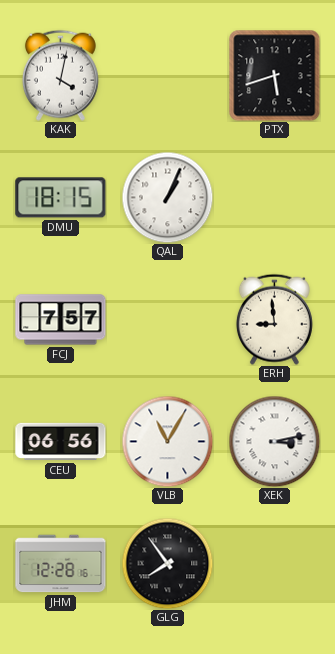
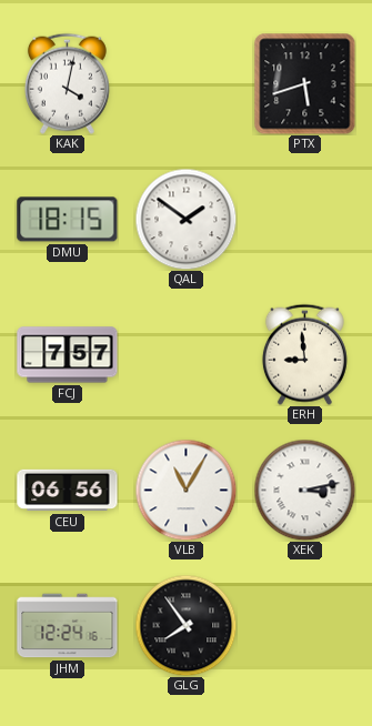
QAL: 1:04 -> 1:51
JHM: 12:28 -> 12:24
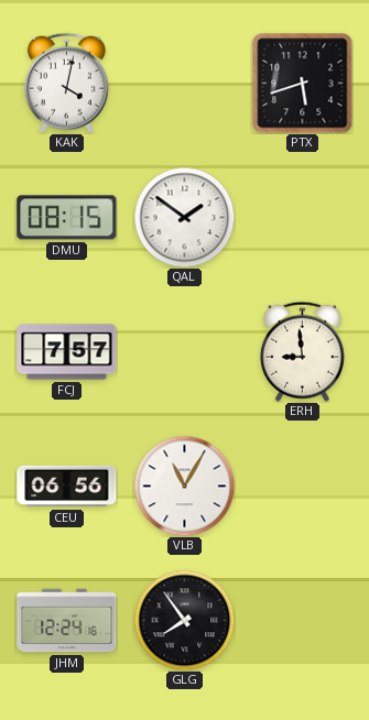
DMU: 18:15 -> 08:15
XEK: 3:13 -> none
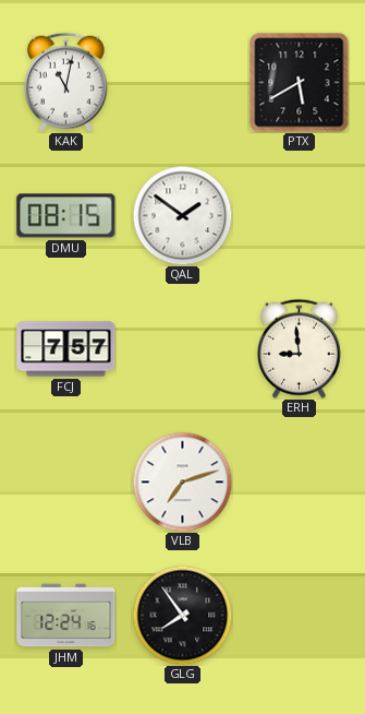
KAK: 4:02 -> 11:02
PTX: 5:42 -> 5:40
CEU: 06:56 -> none
VLB: 11:05 -> 7:12
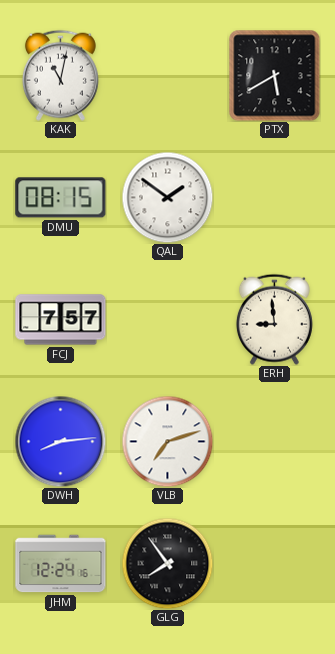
DWH: none -> 8:14
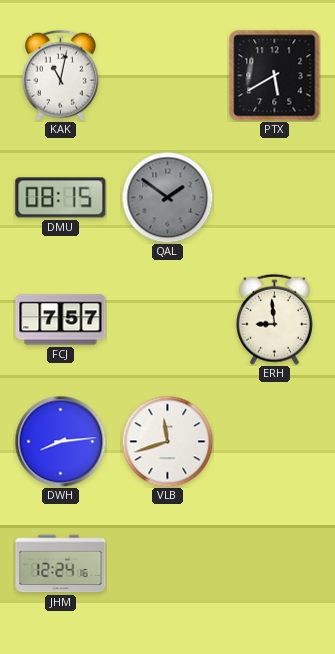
QAL dial: white -> grey
VLB: 7:12 -> 11:42
GLG: 7:54 -> none
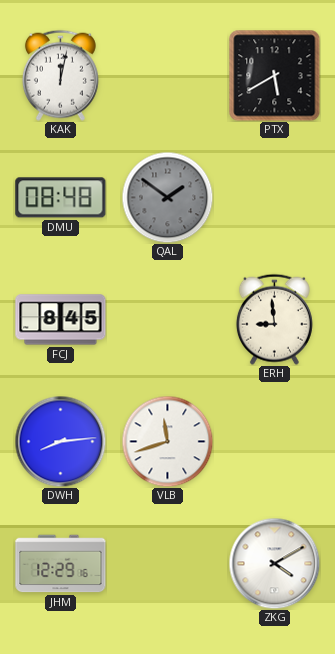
KAK: 11:02 -> 12:02
DMU: 08:15 -> 08:48
FCJ: 7:57 -> 8:45
JHM: 12:24 -> 12:29
ZKG: none -> 4:10
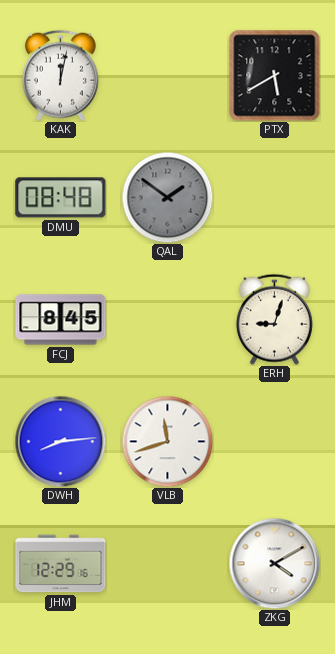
ERH: 8:59 -> 9:03
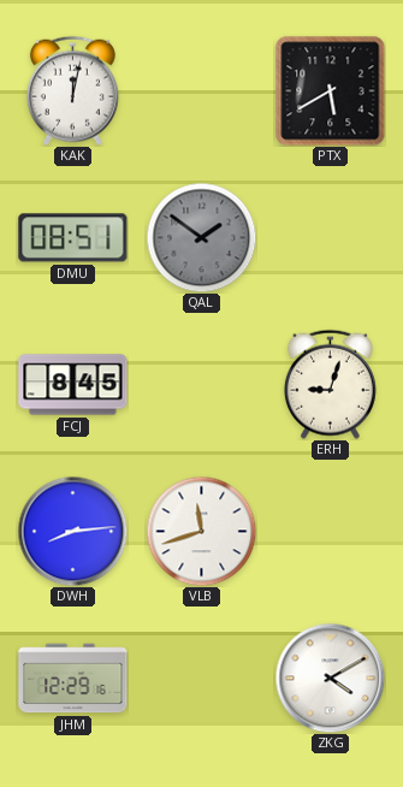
DMU: 08:48 -> 08:51
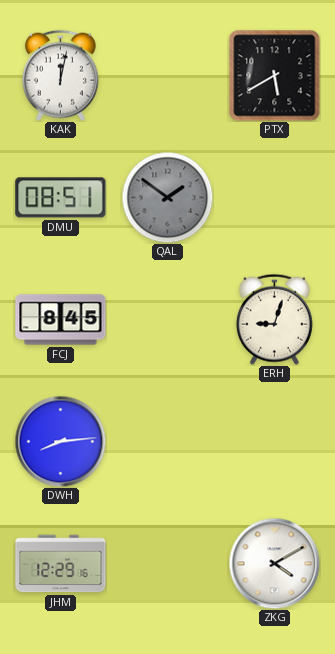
VLB: 11:42 -> none
